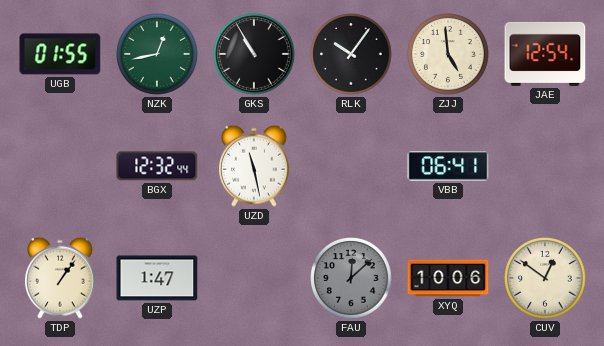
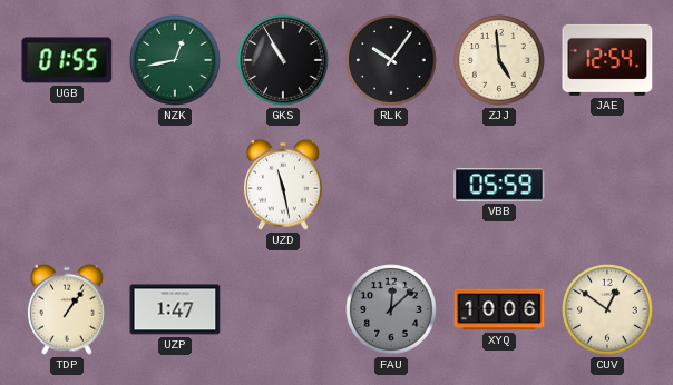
BGX: 12:32 -> none
VBB: 06:41 -> 05:59
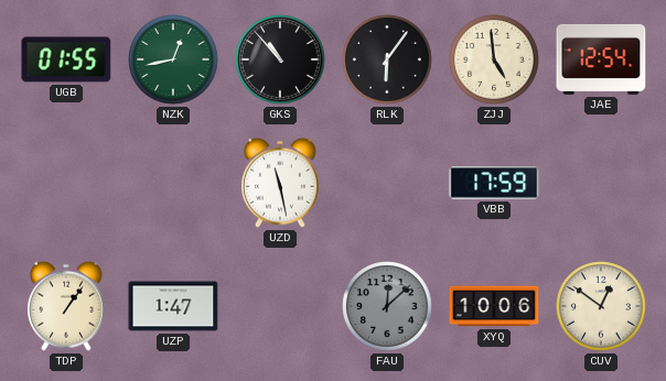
GKS: 10:55 -> 10:53
RLK: 10:06 -> 6:06
VBB: 05:59 -> 17:59
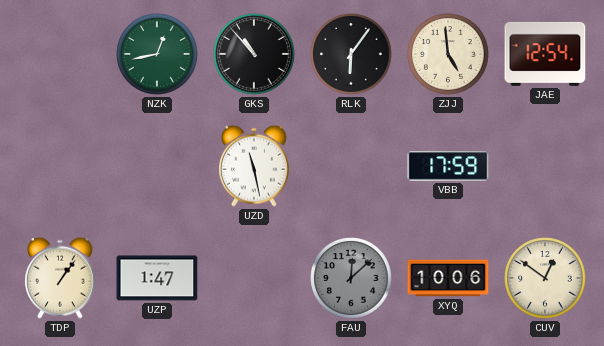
UGB: 01:55 -> none
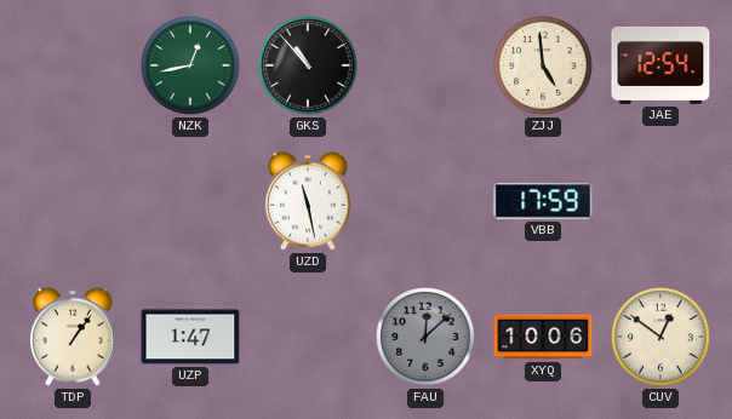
RLK: 6:06 -> none
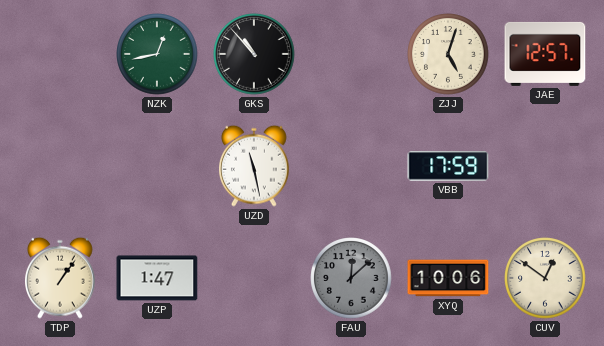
ZJJ: 4:59 -> 5:03
JAE: 12:54 -> 12:57
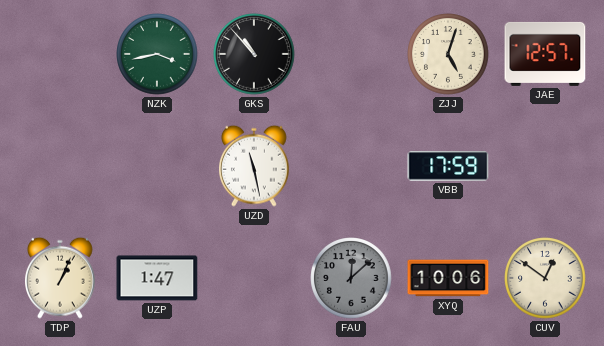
NZK: 12:43 -> 3:43
TDP: 1:06 -> 1:04
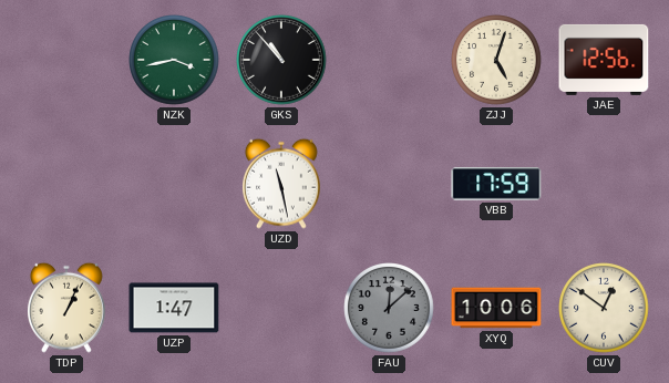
JAE: 12:57 -> 12:56
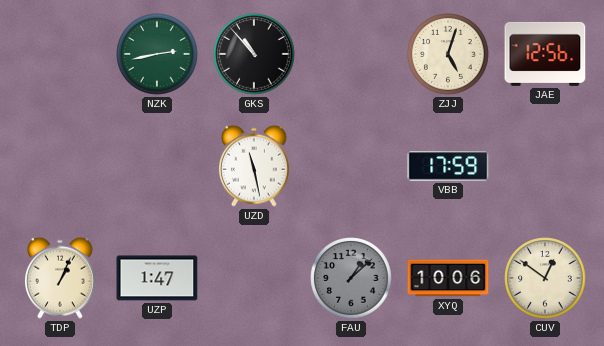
NZK: 3:43 -> 2:43
FAU: 12:08 -> 1:08
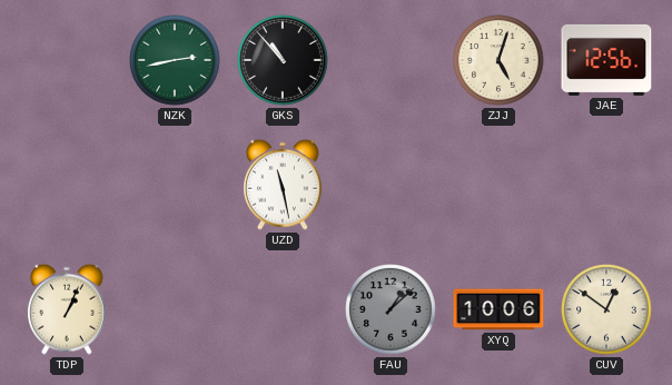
VBB: 17:59 -> none
UZP: 1:47 -> none
